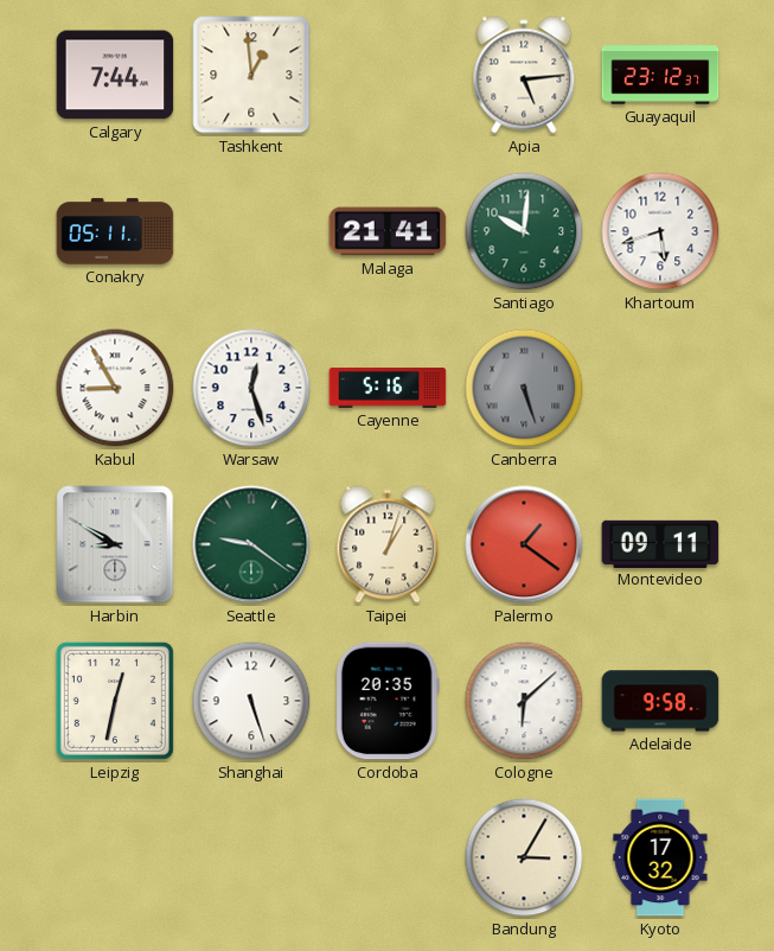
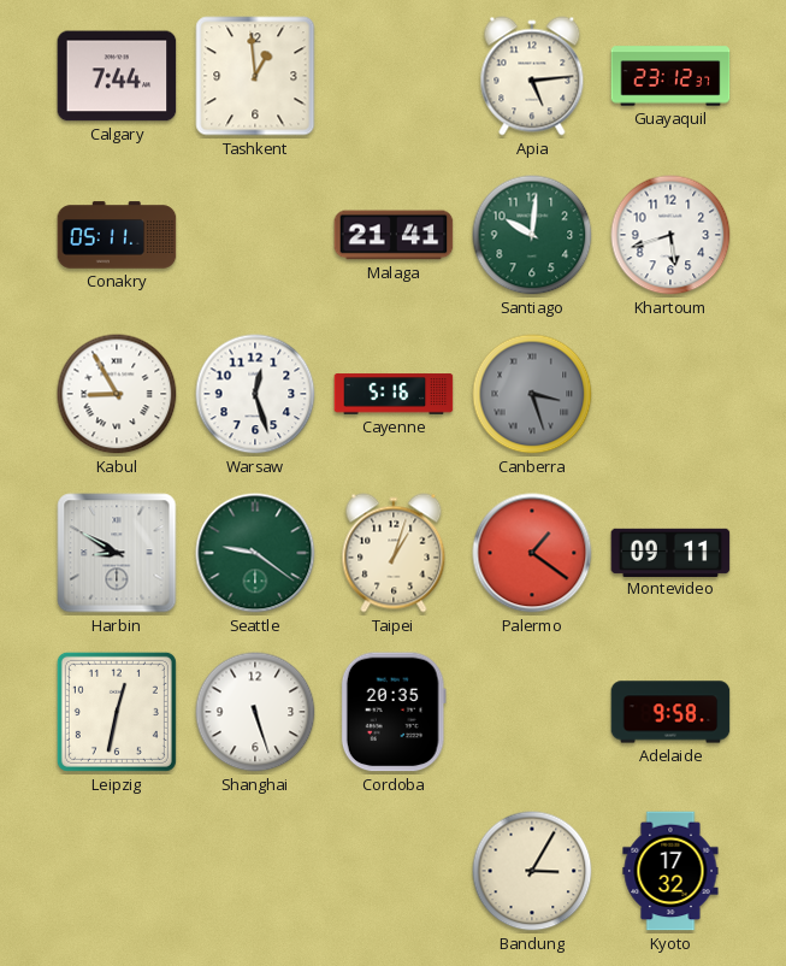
Canberra: 5:27 -> 3:27
Cologne: 6:08 -> none
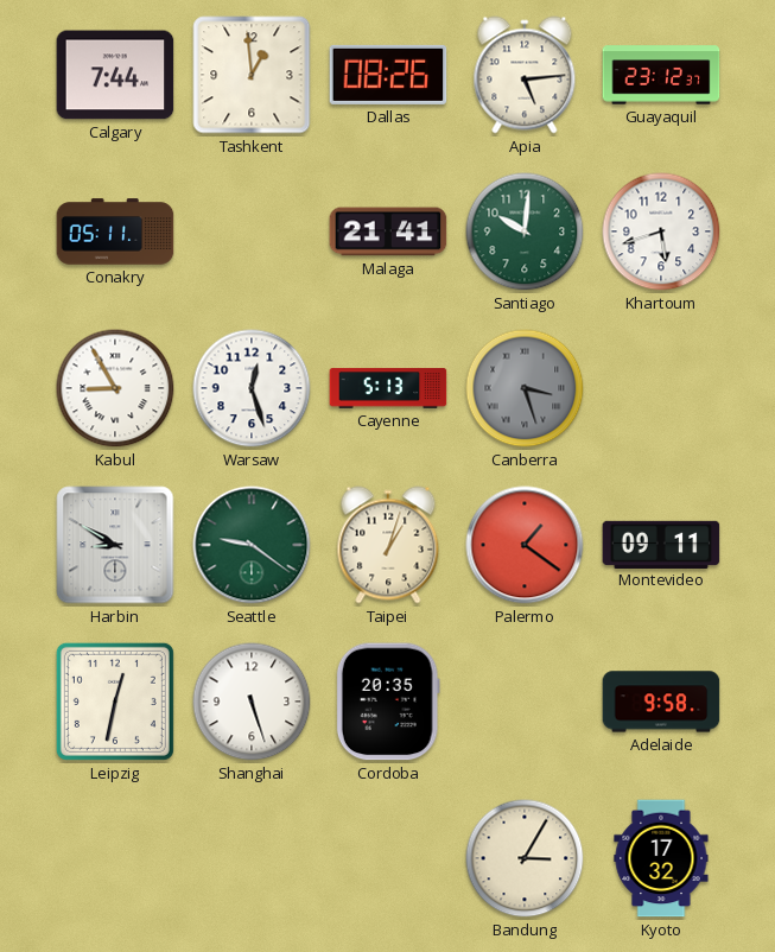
Dallas: none -> 08:26
Cayenne: 5:16 -> 5:13
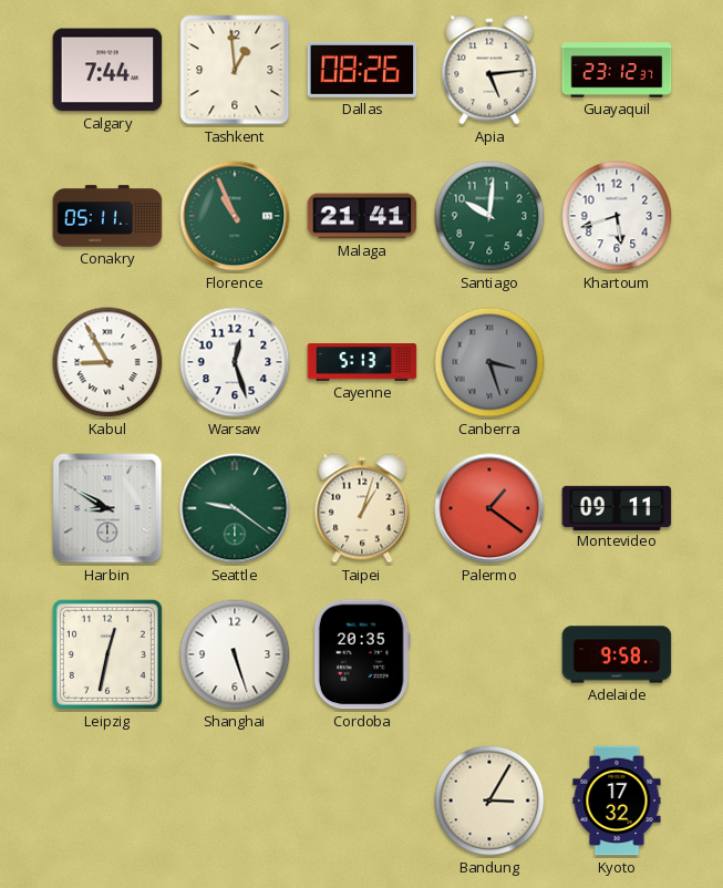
Florence: none -> 10:56
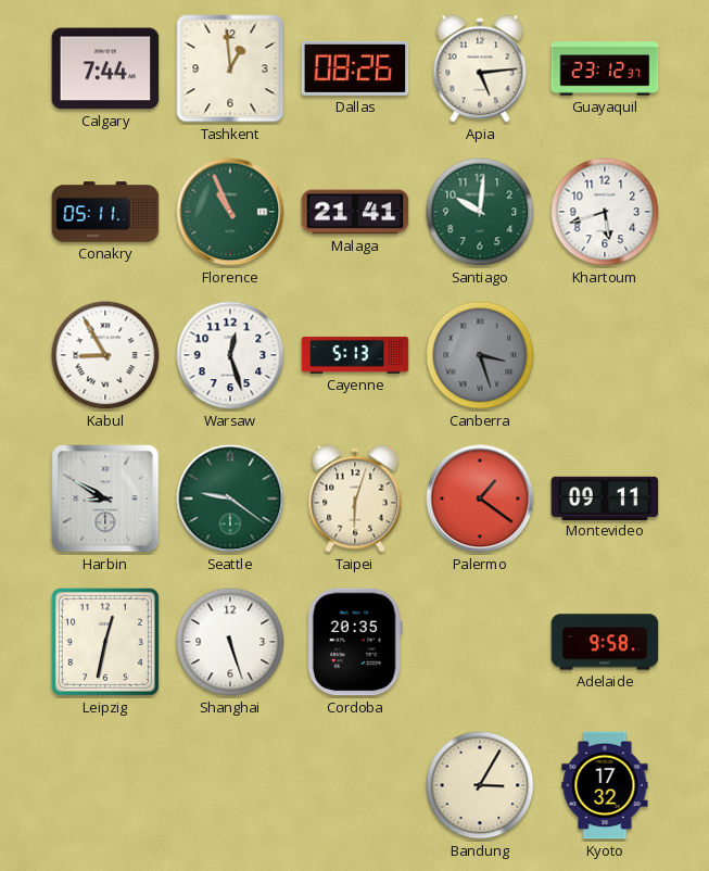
Taipei: 1:03 -> 6:03
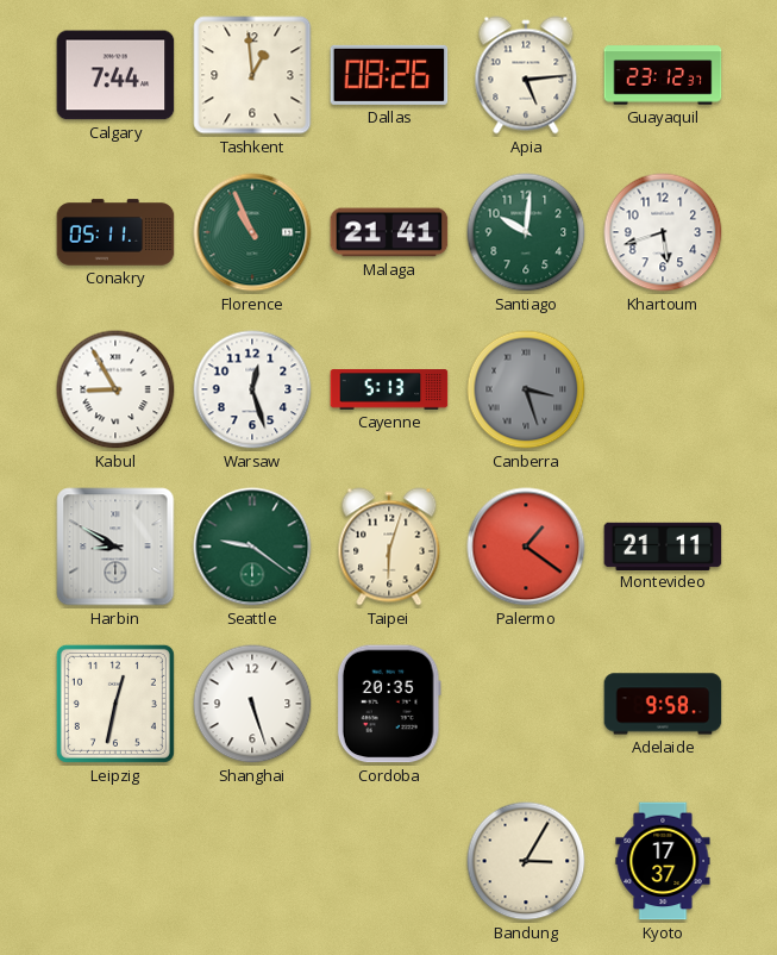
Montevideo: 09:11 -> 21:11
Kyoto: 17:32 -> 17:37
